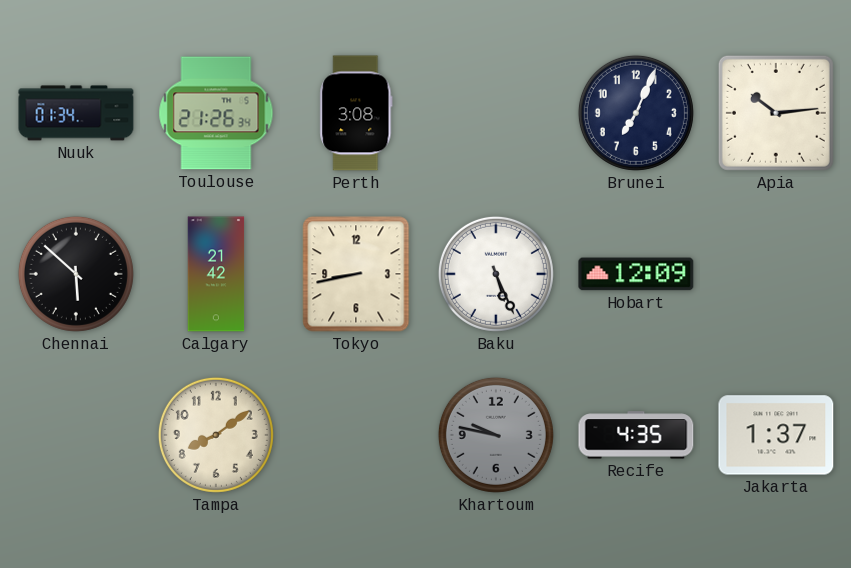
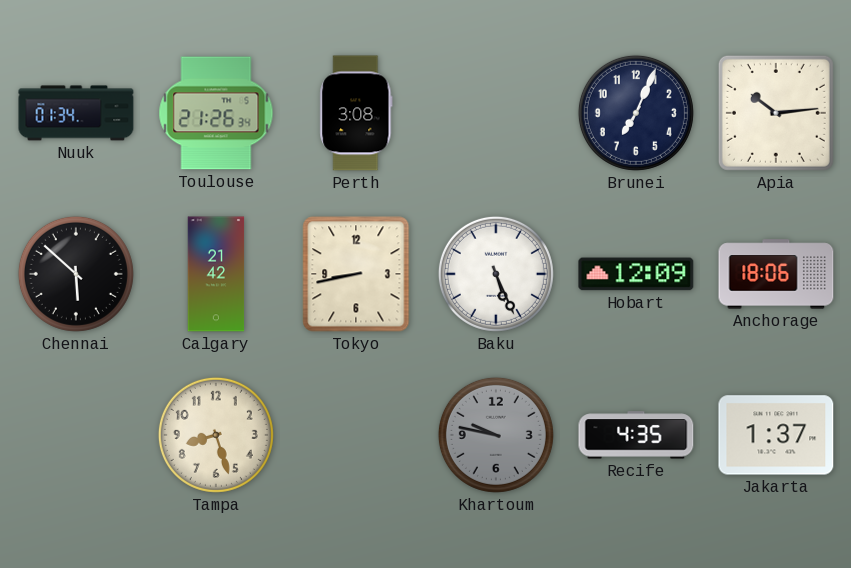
Anchorage: none -> 18:06
Tampa: 8:09 -> 8:27
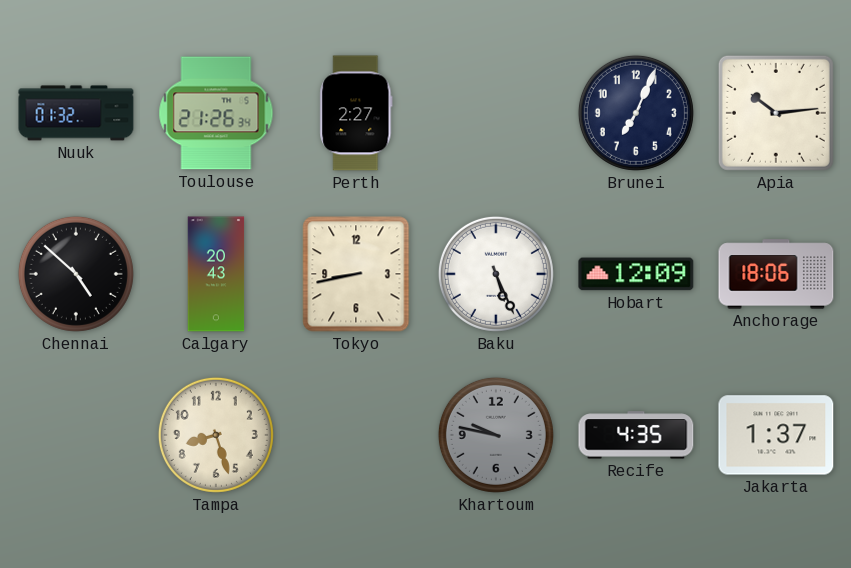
Nuuk: 01:34 -> 01:32
Perth: 3:08 -> 2:27
Chennai: 5:52 -> 4:52
Calgary: 21:42 -> 20:43
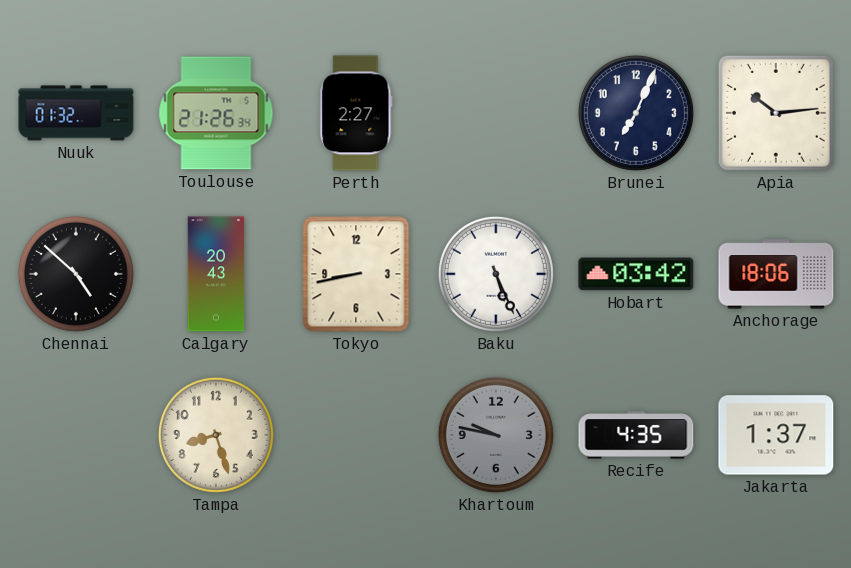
Hobart: 12:09 -> 03:42
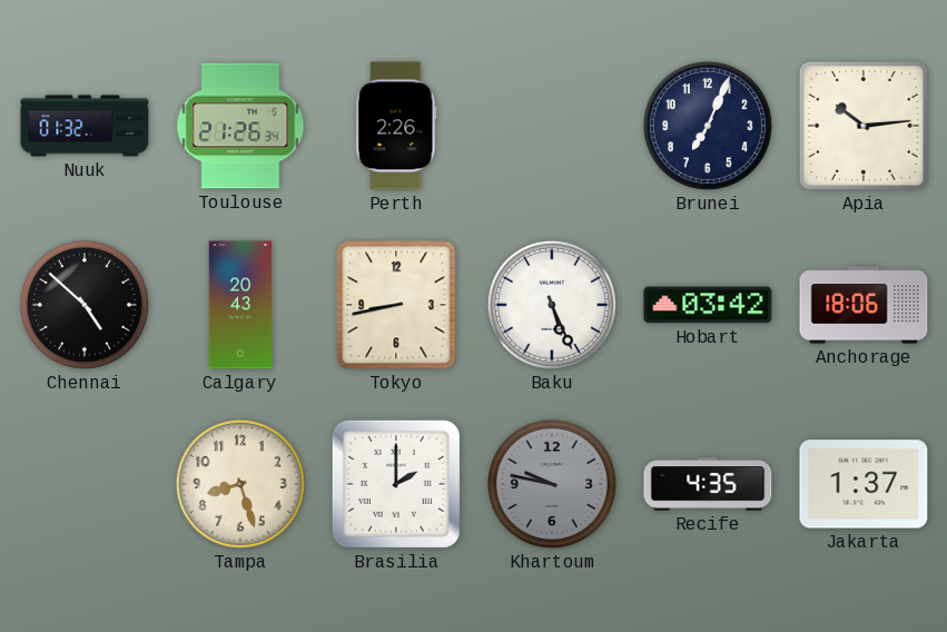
Perth: 2:27 -> 2:26
Brasilia: none -> 2:00
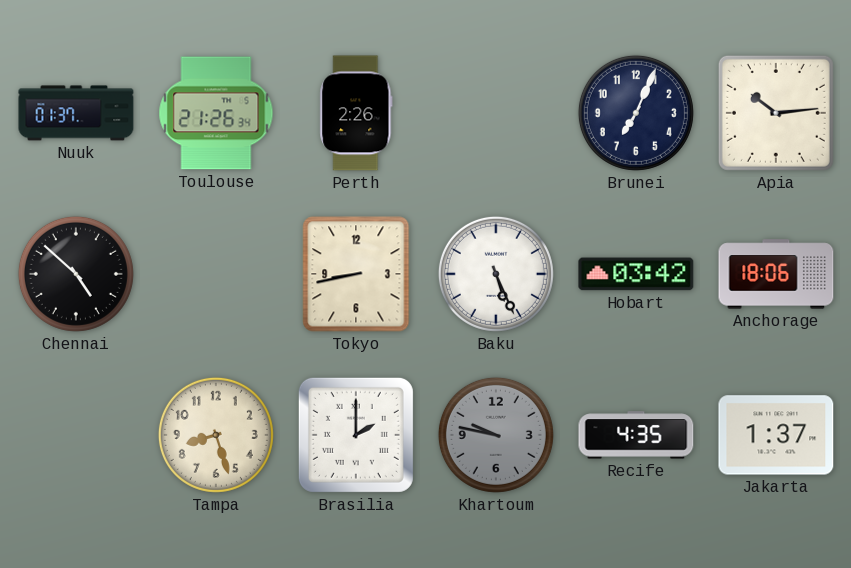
Nuuk: 01:32 -> 01:37
Calgary: 20:43 -> none
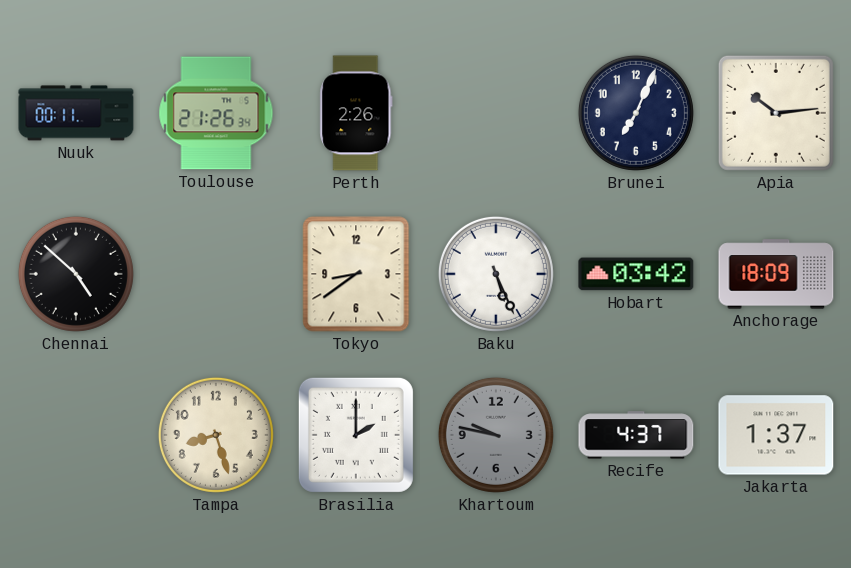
Nuuk: 01:37 -> 00:11
Tokyo: 8:43 -> 8:39
Anchorage: 18:06 -> 18:09
Recife: 4:35 -> 4:37
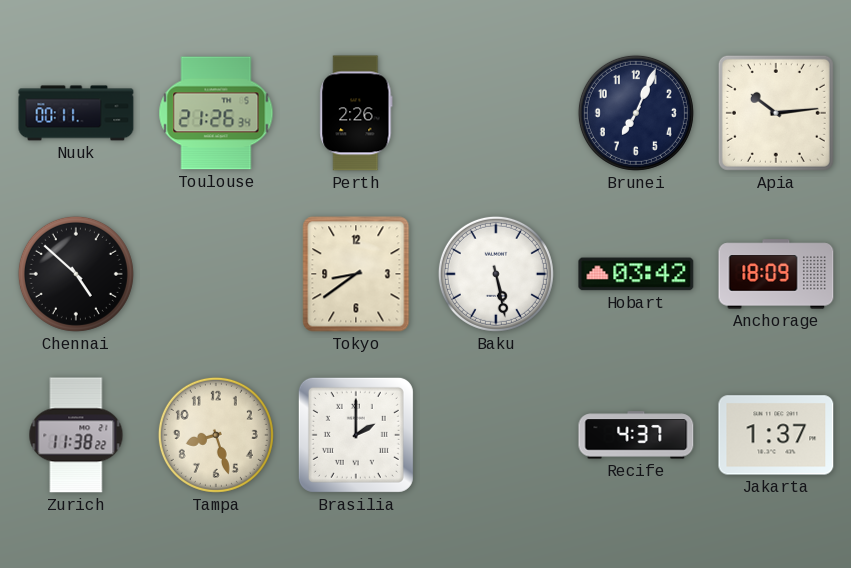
Baku: 5:26 -> 5:28
Zurich: none -> 11:38
Khartoum: 9:47 -> none
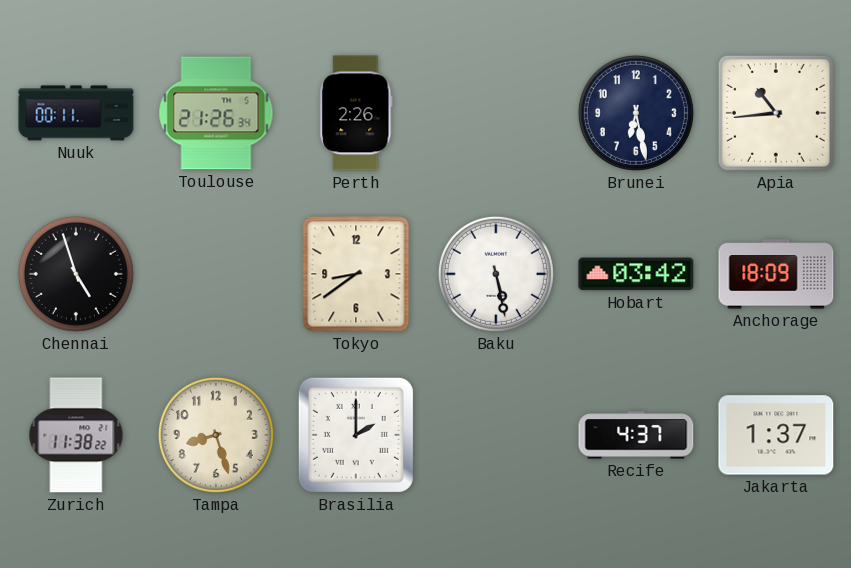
Brunei: 7:04 -> 6:28
Apia: 10:14 -> 10:44
Chennai: 4:52 -> 4:57
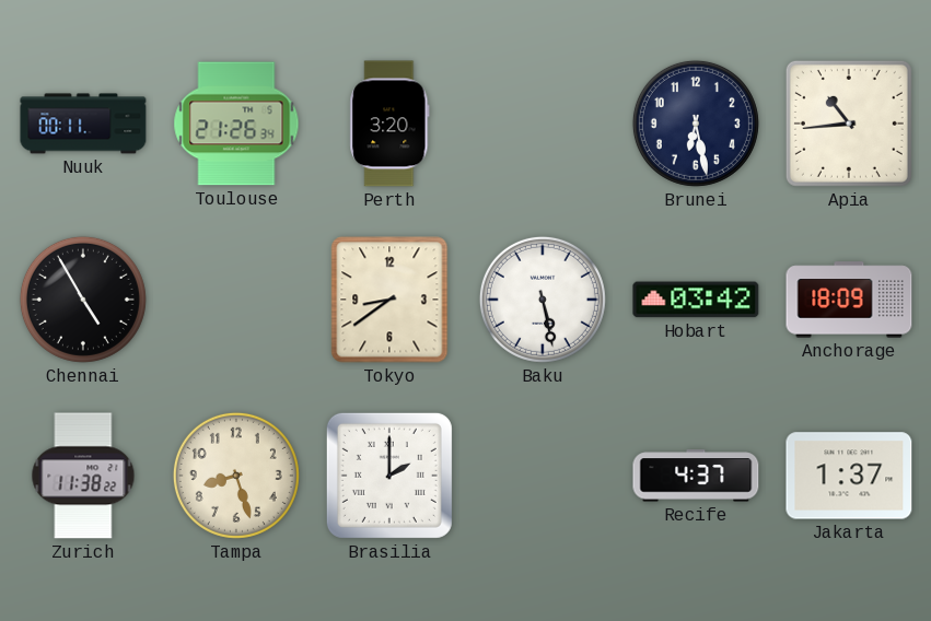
Perth: 2:26 -> 3:20
Chennai: 4:57 -> 4:55
